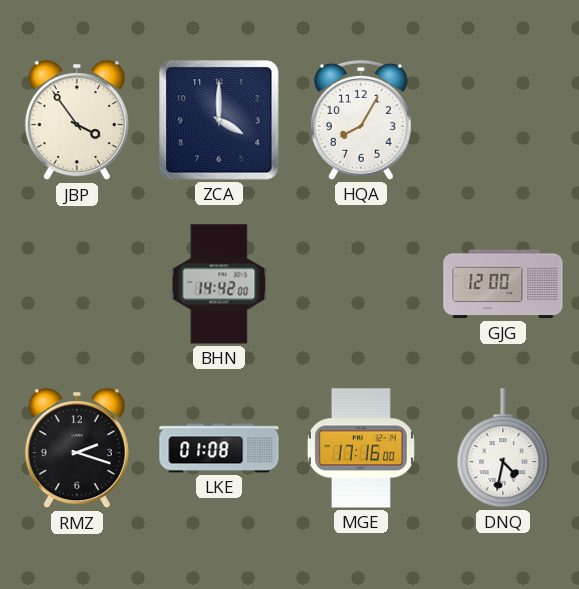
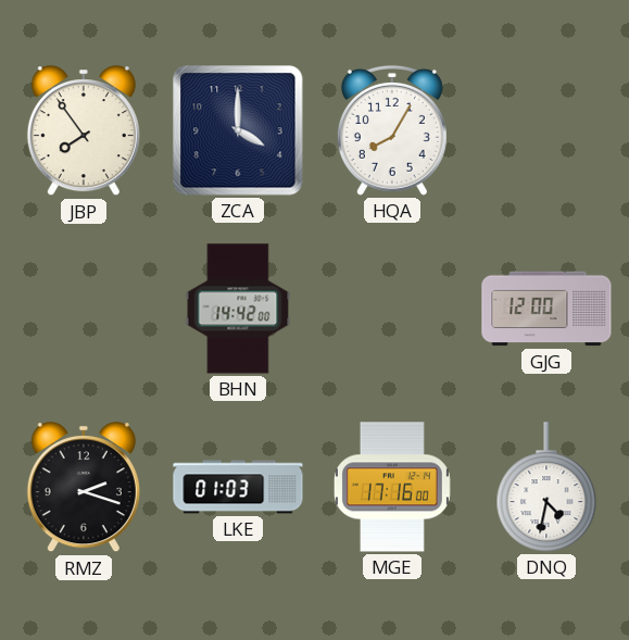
JBP: 3:54 -> 7:54
LKE: 01:08 -> 01:03
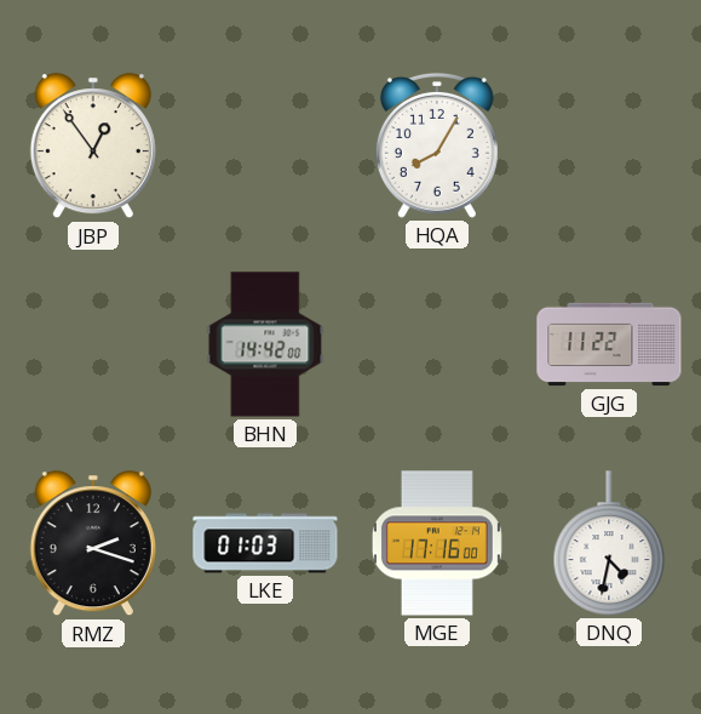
JBP: 7:54 -> 12:54
ZCA: 4:00 -> none
GJG: 12:00 -> 11:22
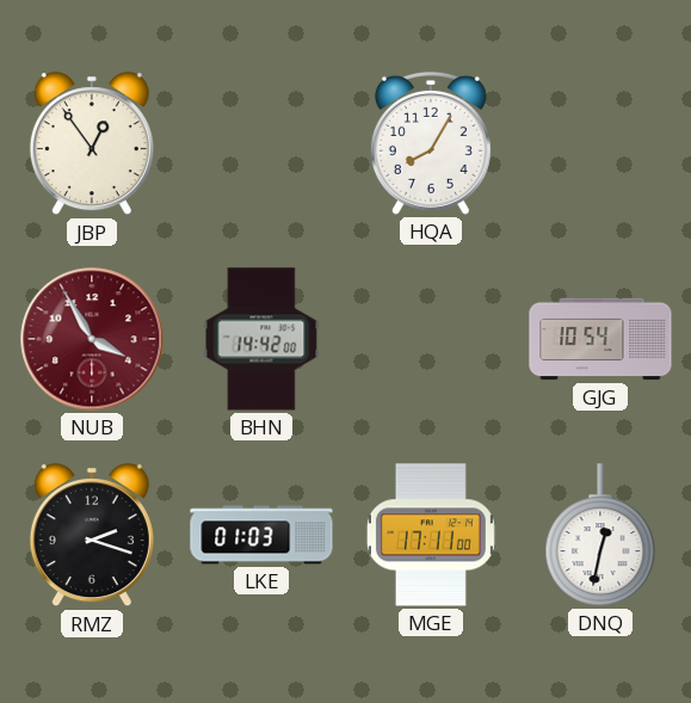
NUB: none -> 3:55
GJG: 11:22 -> 10:54
MGE: 17:16 -> 17:11
DNQ: 4:32 -> 12:32
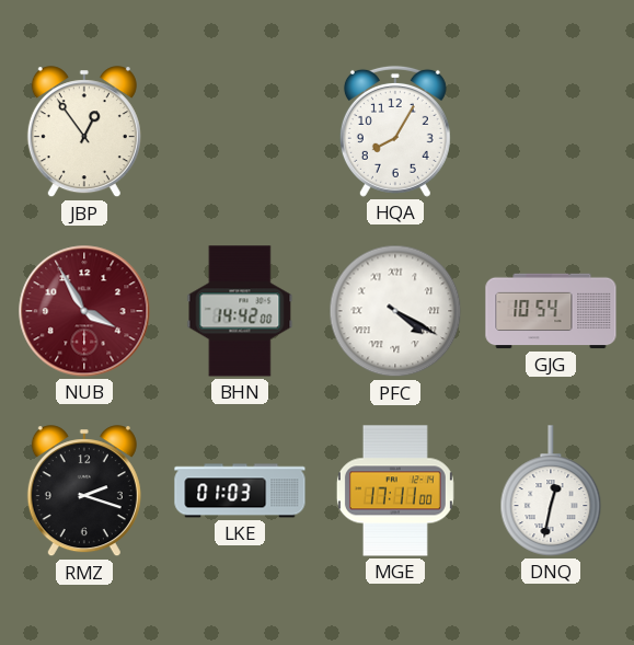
PFC: none -> 4:20
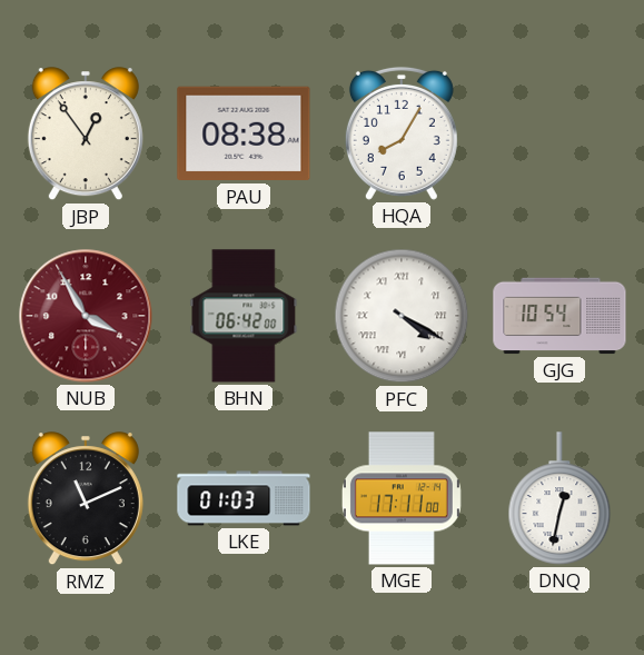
PAU: none -> 08:38
BHN: 14:42 -> 06:42
RMZ: 2:18 -> 11:11
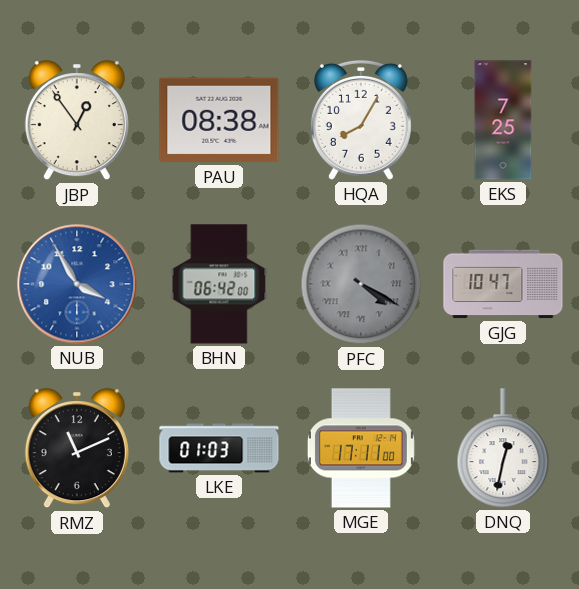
EKS: none -> 7:25
NUB dial: burgundy -> blue
PFC dial: white -> grey
GJG: 10:54 -> 10:47
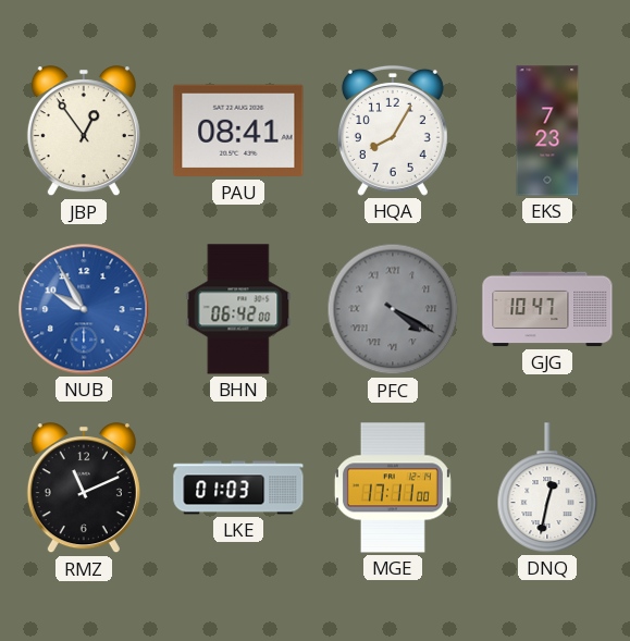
PAU: 08:38 -> 08:41
EKS: 7:25 -> 7:23
NUB: 3:55 -> 9:55
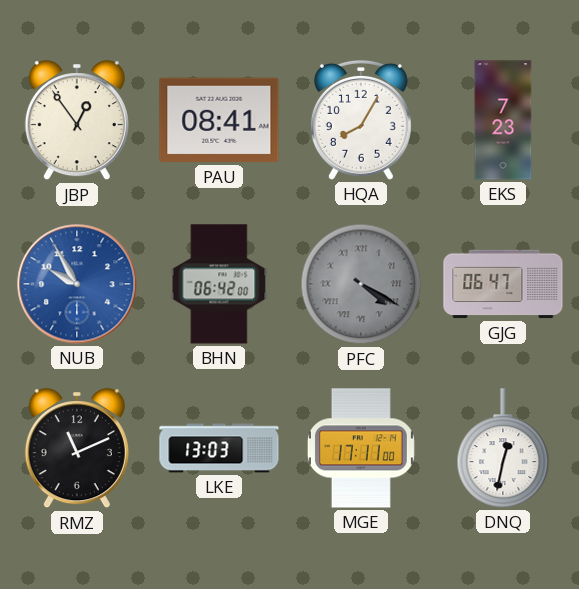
GJG: 10:47 -> 06:47
LKE: 01:03 -> 13:03
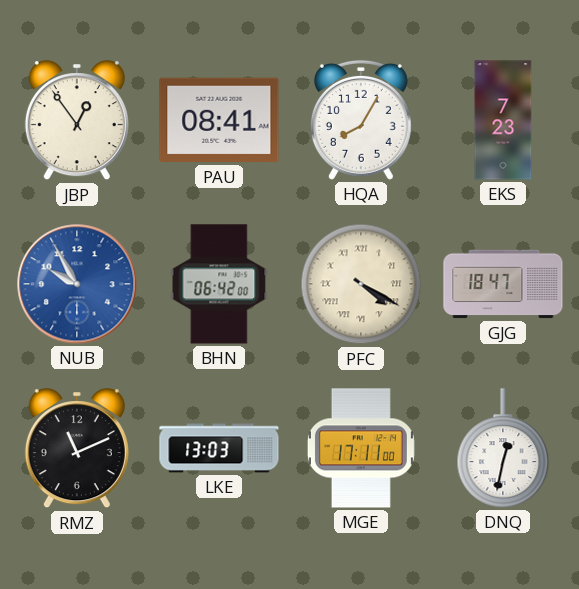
PFC dial: grey -> cream
GJG: 06:47 -> 18:47
